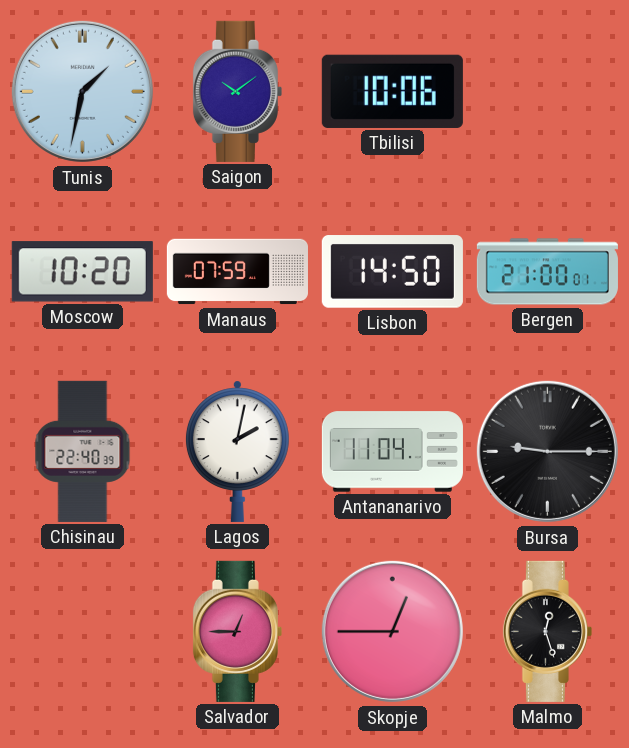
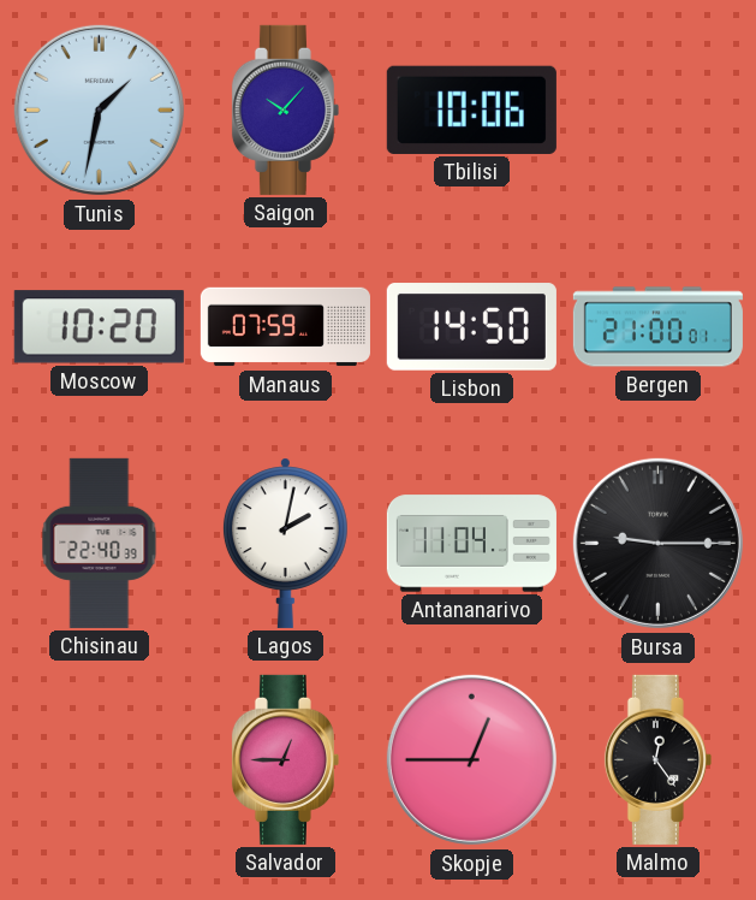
Saigon: 10:09 -> 10:07
Malmo: 12:27 -> 12:24
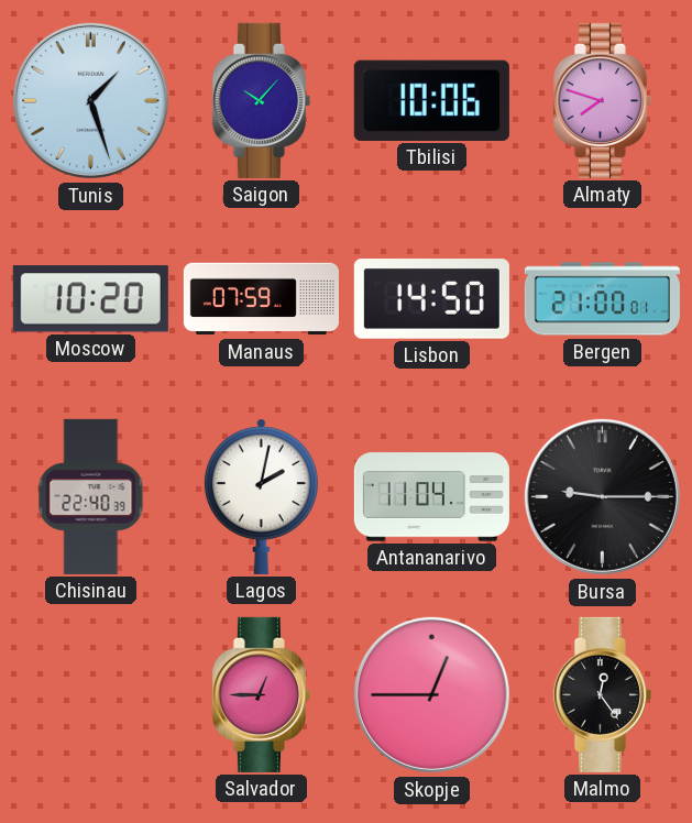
Tunis: 1:32 -> 1:27
Almaty: none -> 7:48
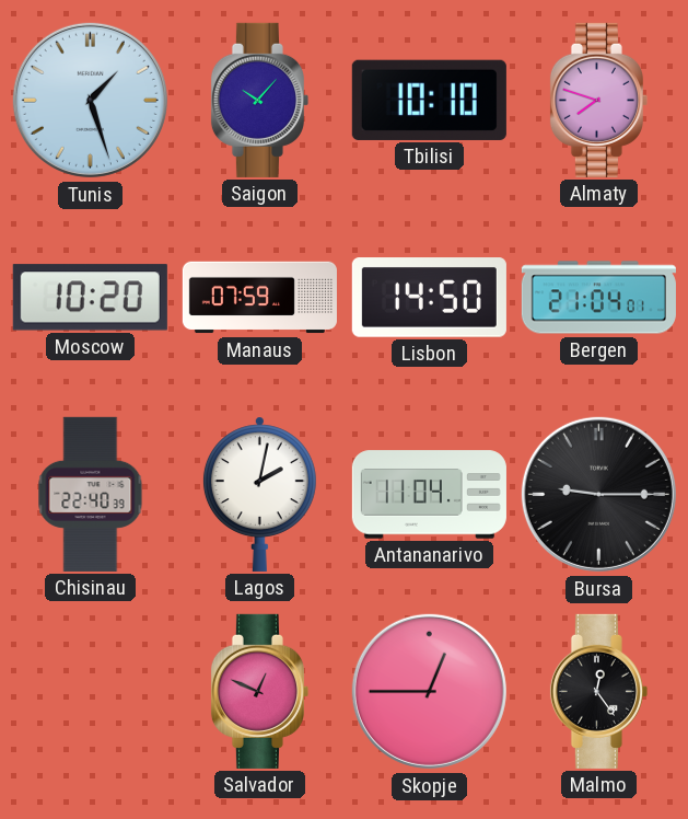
Tbilisi: 10:06 -> 10:10
Bergen: 21:00 -> 21:04
Salvador: 12:45 -> 12:49
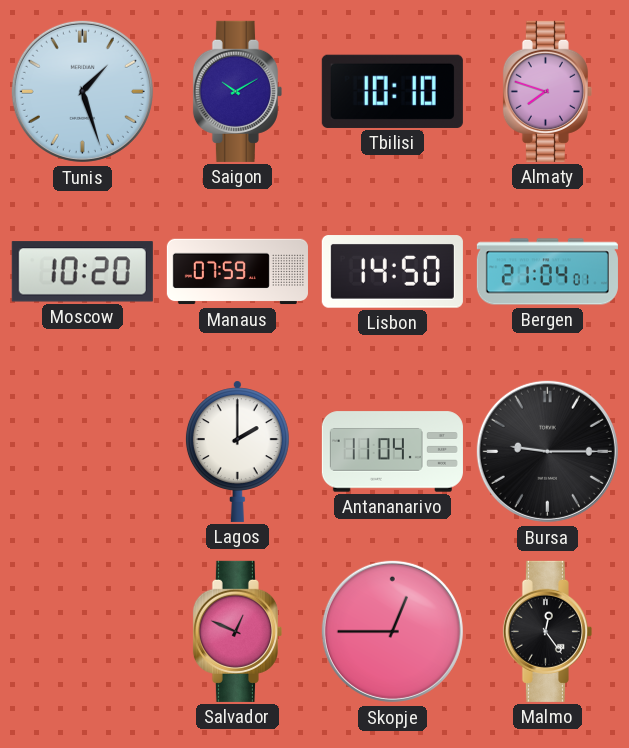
Saigon: 10:07 -> 10:10
Chisinau: 22:40 -> none
Lagos: 2:02 -> 2:00
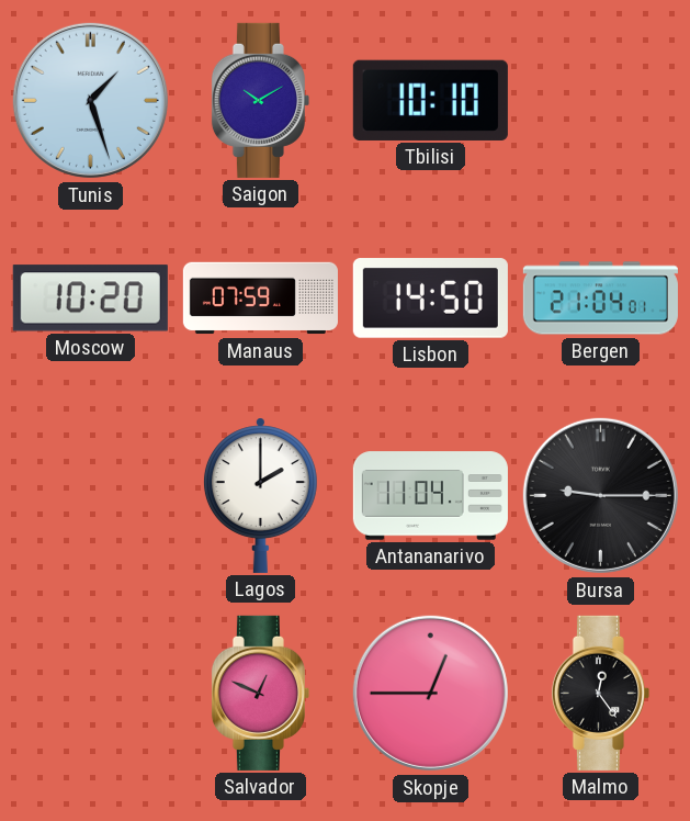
Almaty: 7:48 -> none
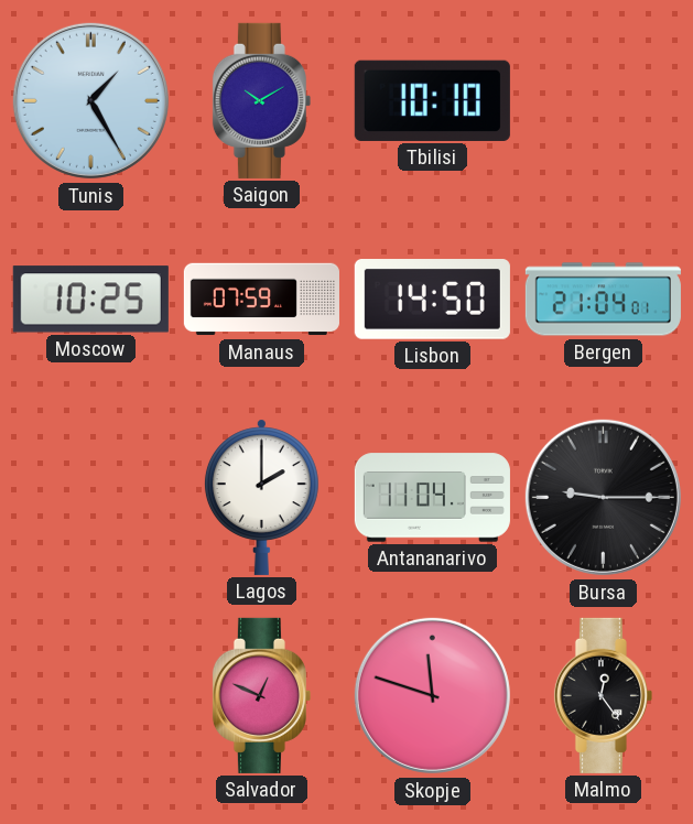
Tunis: 1:27 -> 1:25
Moscow: 10:20 -> 10:25
Skopje: 12:45 -> 11:48
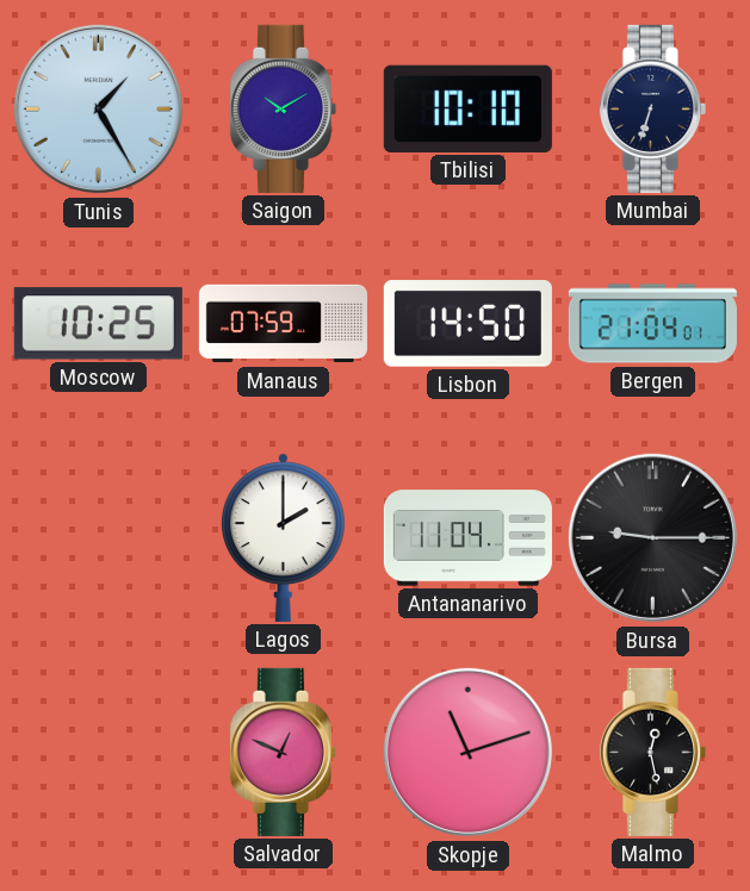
Mumbai: none -> 6:33
Skopje: 11:48 -> 11:12
Malmo: 12:24 -> 12:28
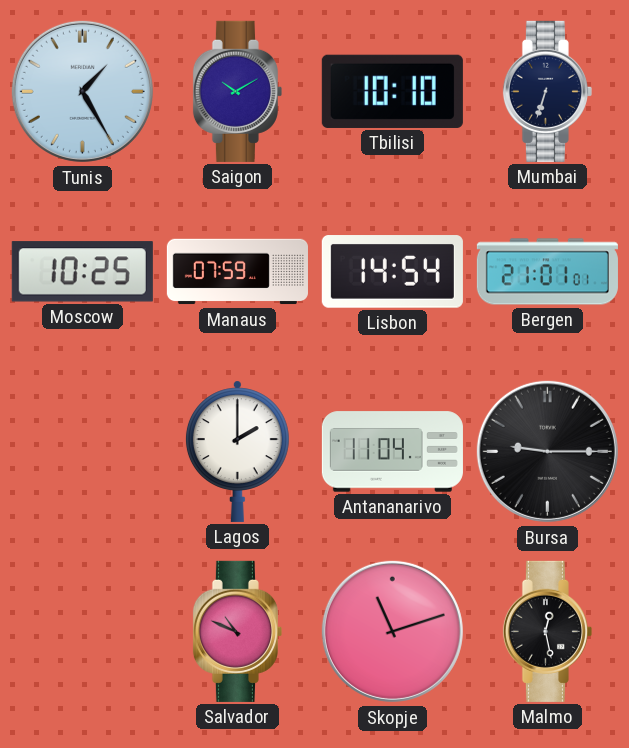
Lisbon: 14:50 -> 14:54
Bergen: 21:04 -> 21:01
Salvador: 12:49 -> 10:49
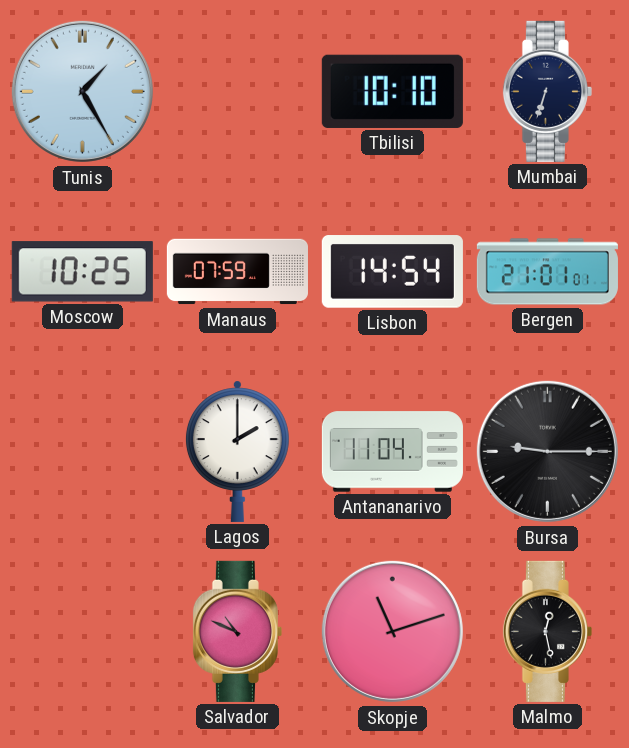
Saigon: 10:10 -> none
